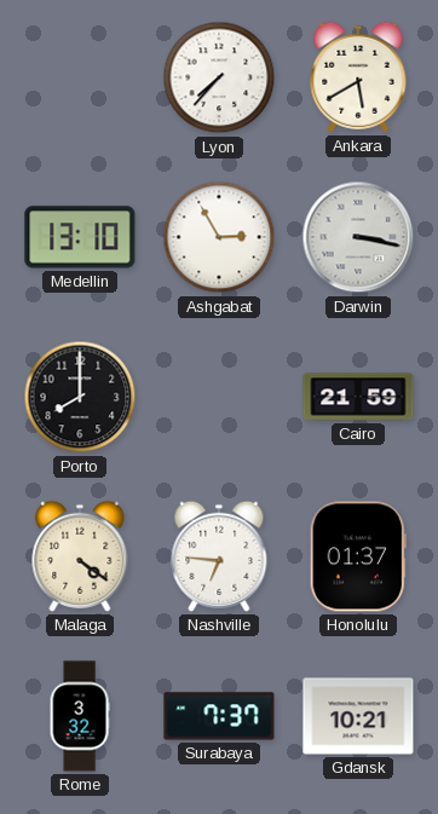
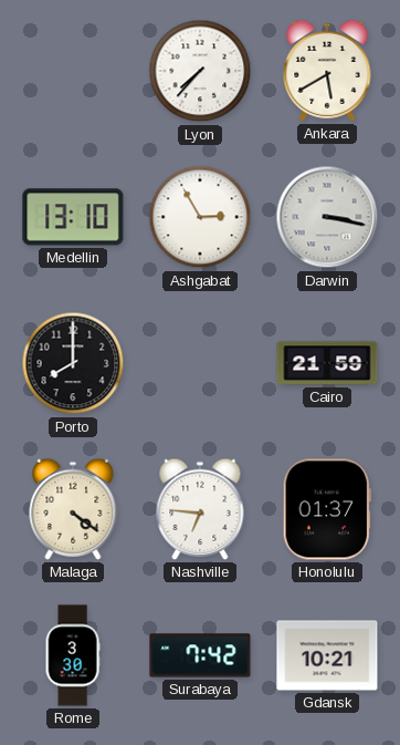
Rome: 3:32 -> 3:30
Surabaya: 7:37 -> 7:42
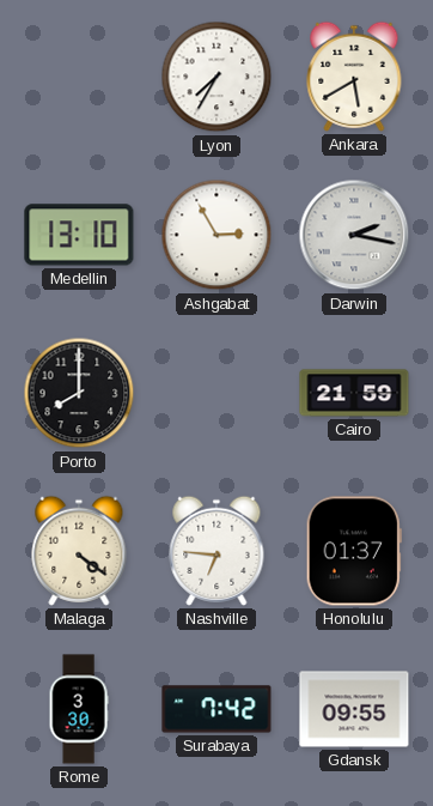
Lyon: 7:37 -> 7:35
Darwin: 3:17 -> 2:17
Gdansk: 10:21 -> 09:55
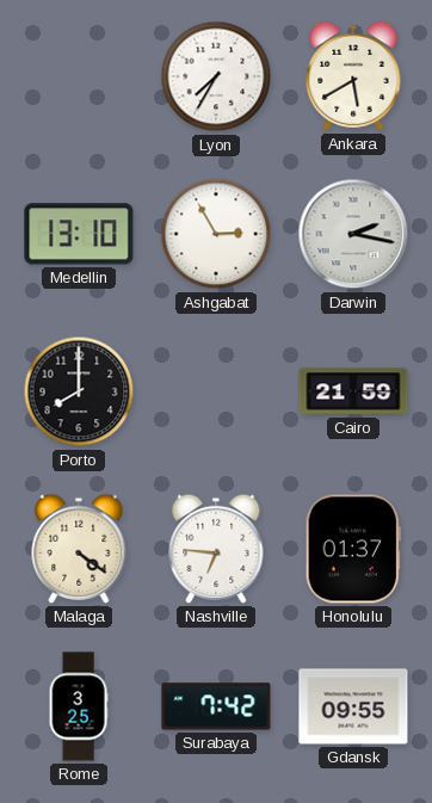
Rome: 3:30 -> 3:25
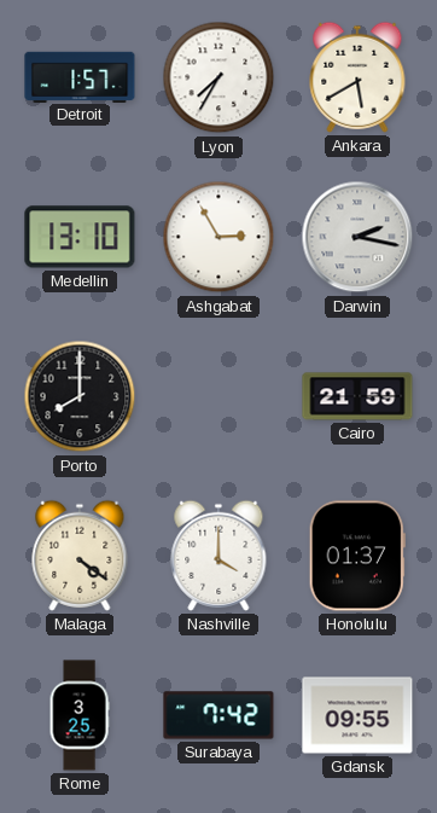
Detroit: none -> 1:57
Nashville: 6:46 -> 4:00
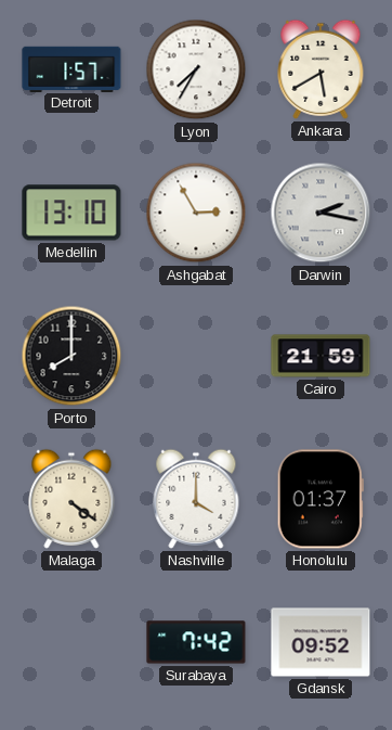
Rome: 3:25 -> none
Gdansk: 09:55 -> 09:52
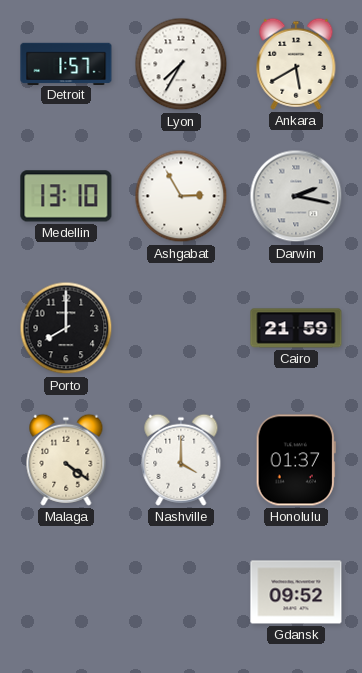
Surabaya: 7:42 -> none
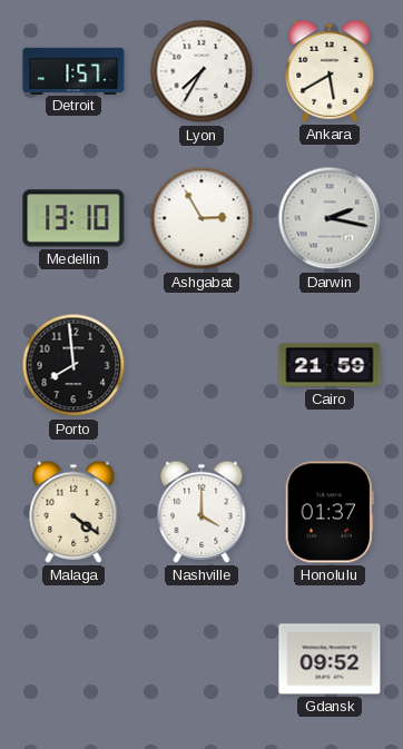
Porto: 8:00 -> 7:59
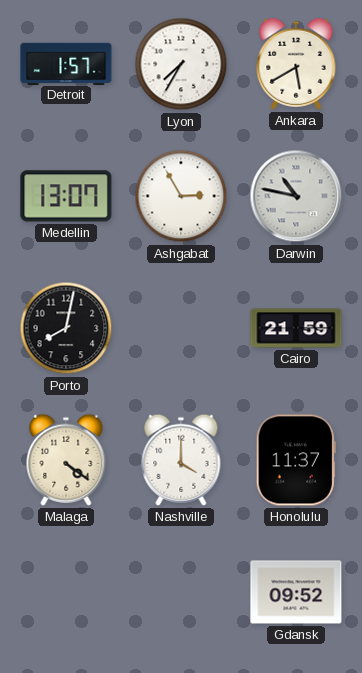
Medellin: 13:10 -> 13:07
Darwin: 2:17 -> 10:47
Porto: 7:59 -> 8:02
Honolulu: 01:37 -> 11:37
